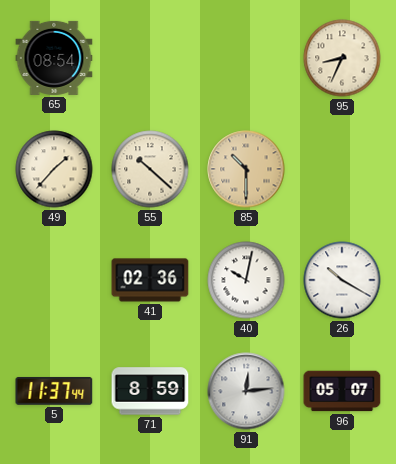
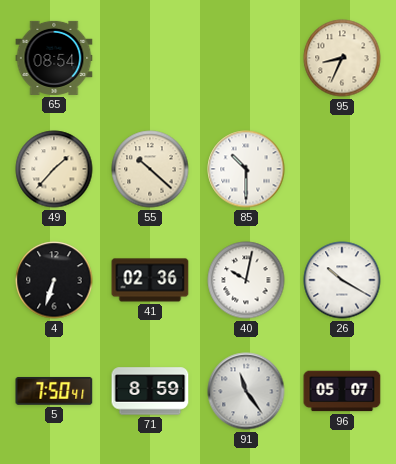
85 dial: champagne -> white
4: none -> 6:33
5: 11:37 -> 7:50
91: 12:14 -> 11:24
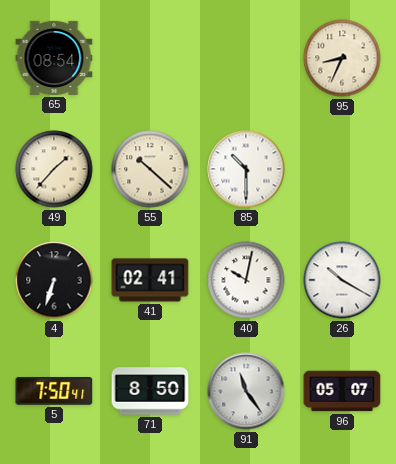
41: 02:36 -> 02:41
71: 8:59 -> 8:50
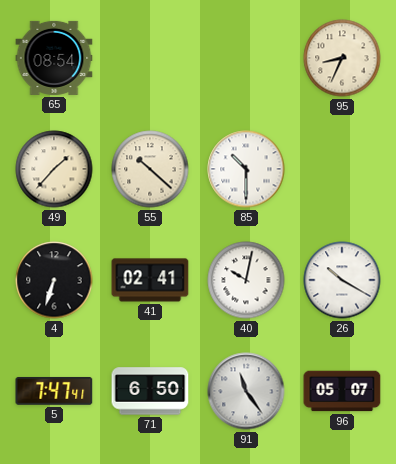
5: 7:50 -> 7:47
71: 8:50 -> 6:50
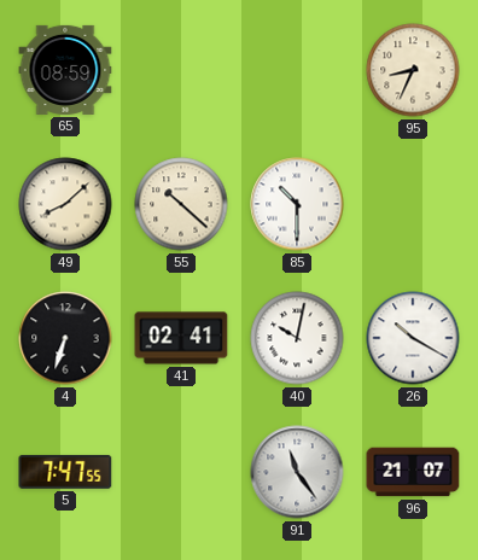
65: 08:54 -> 08:59
49: 1:37 -> 8:08
5: 7:47:41 -> 7:47:55
71: 6:50 -> none
96: 05:07 -> 21:07
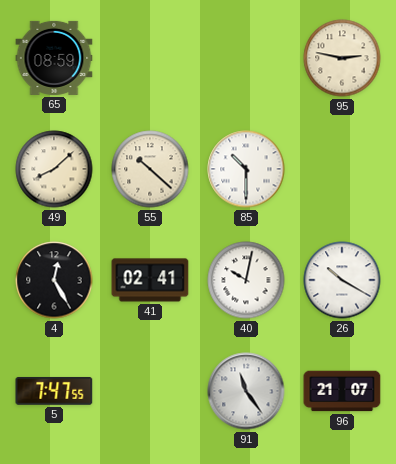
95: 8:34 -> 2:47
4: 6:33 -> 12:25
